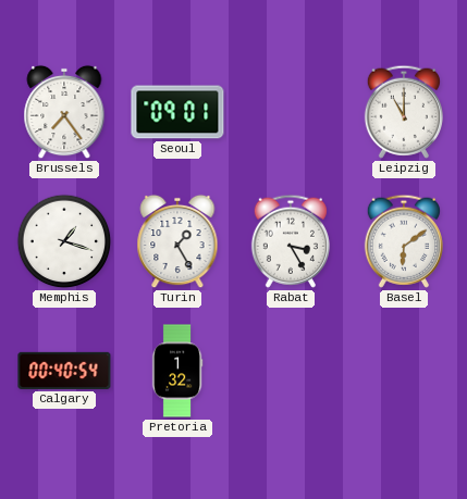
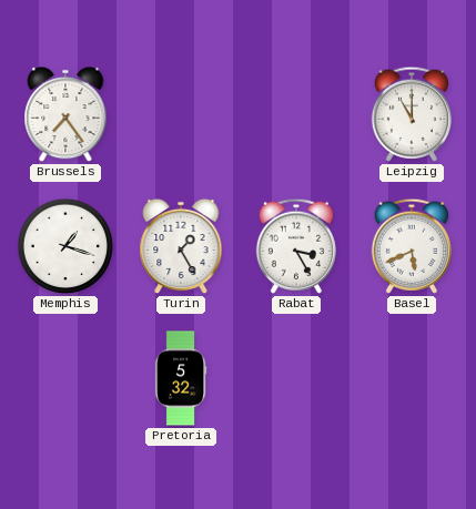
Seoul: 09:01 -> none
Basel: 6:09 -> 5:41
Calgary: 00:40 -> none
Pretoria: 1:32 -> 5:32
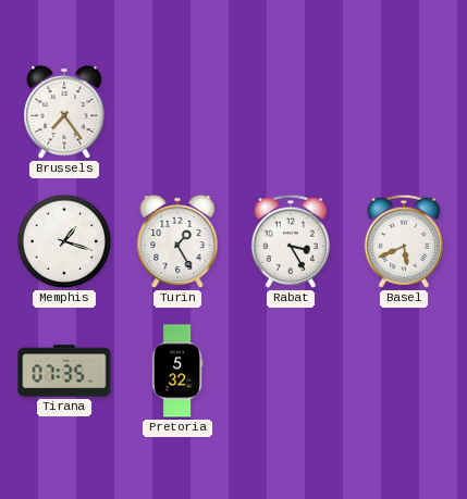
Leipzig: 11:00 -> none
Tirana: none -> 07:35
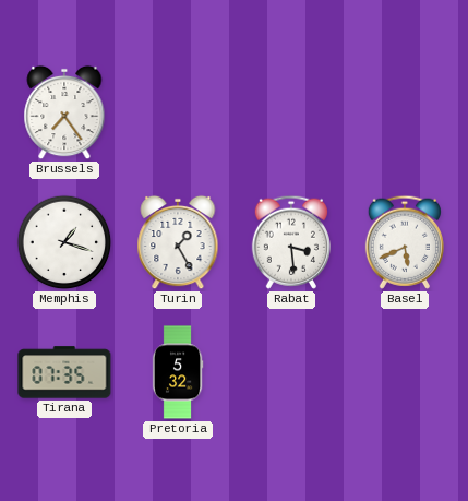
Rabat: 3:25 -> 3:29
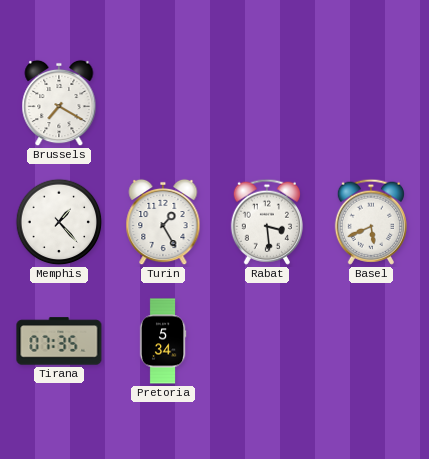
Brussels: 7:24 -> 7:20
Memphis: 1:18 -> 1:23
Pretoria: 5:32 -> 5:34
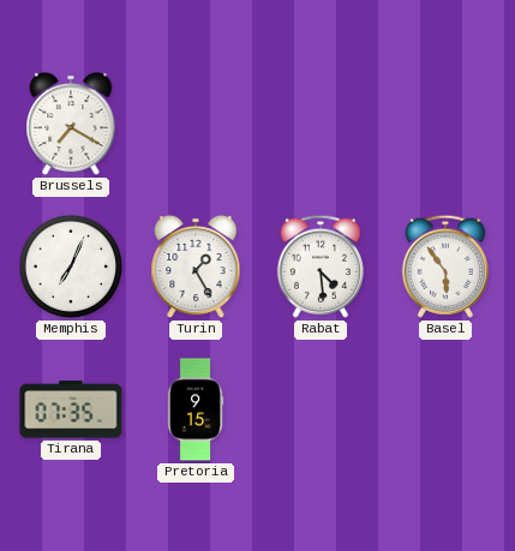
Memphis: 1:23 -> 7:04
Rabat: 3:29 -> 4:29
Basel: 5:41 -> 5:54
Pretoria: 5:34 -> 9:15
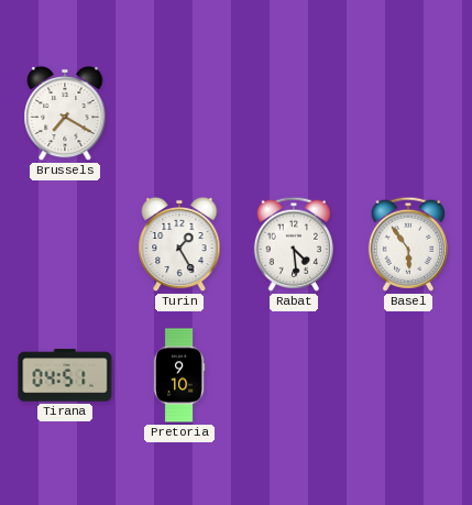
Memphis: 7:04 -> none
Tirana: 07:35 -> 04:51
Pretoria: 9:15 -> 9:10
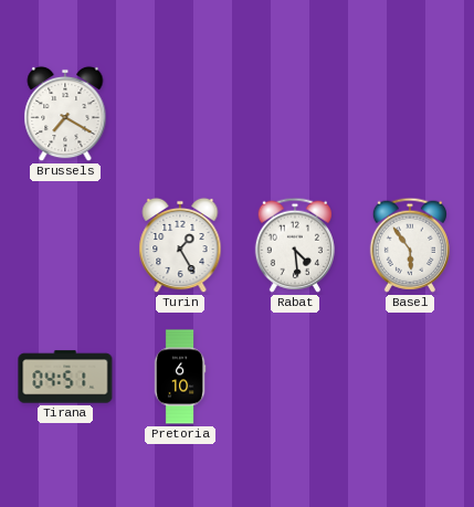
Pretoria: 9:10 -> 6:10
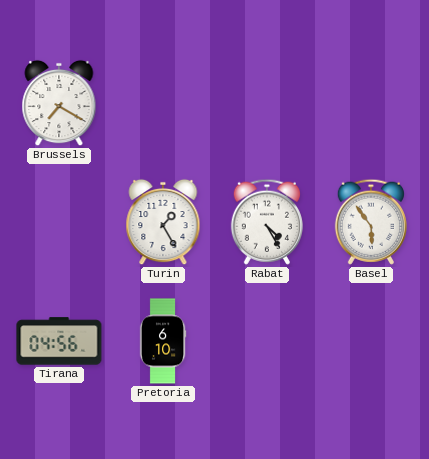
Rabat: 4:29 -> 4:25
Tirana: 04:51 -> 04:56
